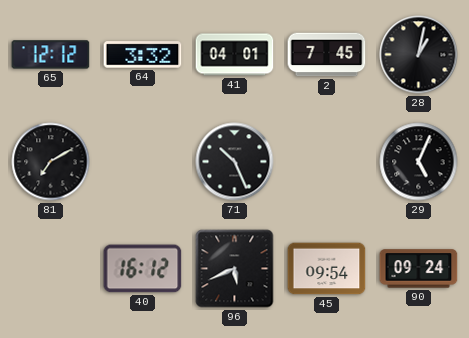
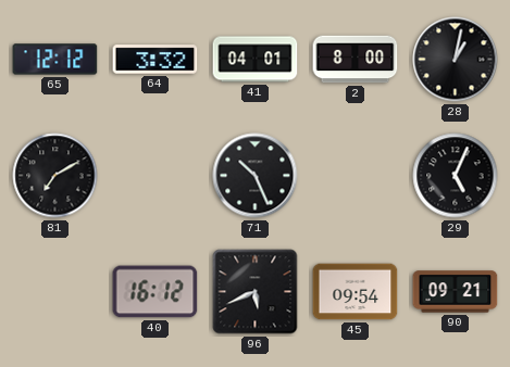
2: 7:45 -> 8:00
90: 09:24 -> 09:21
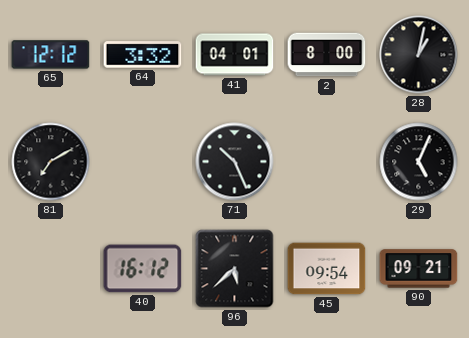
96: 5:41 -> 5:38
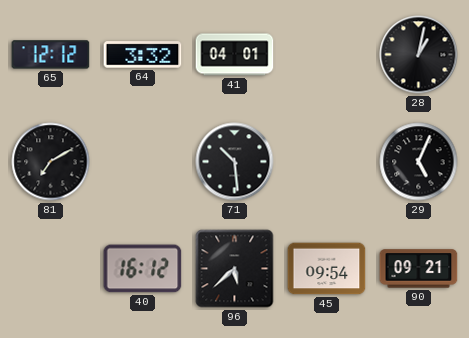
2: 8:00 -> none
71: 10:26 -> 10:29
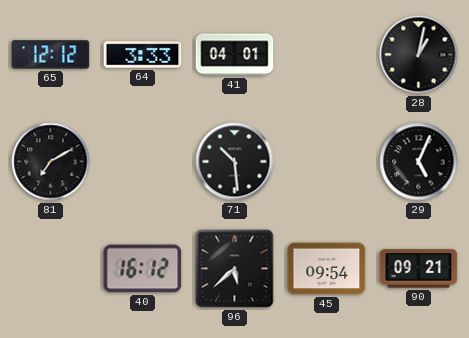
64: 3:32 -> 3:33
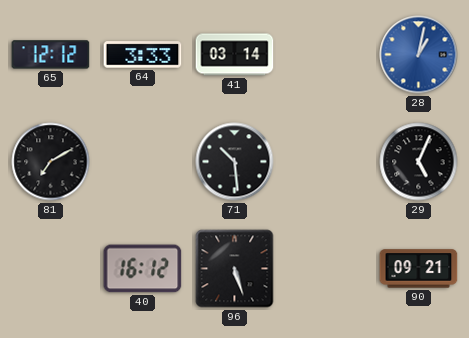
41: 04:01 -> 03:14
28 dial: black -> blue
96: 5:38 -> 5:27
45: 09:54 -> none
